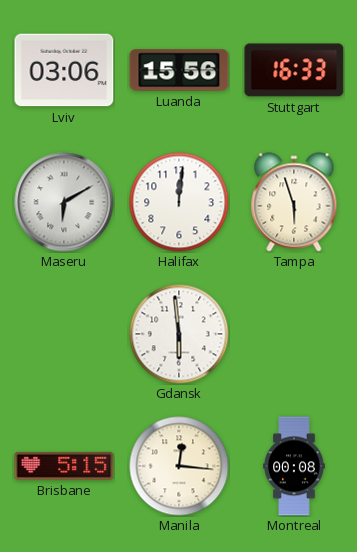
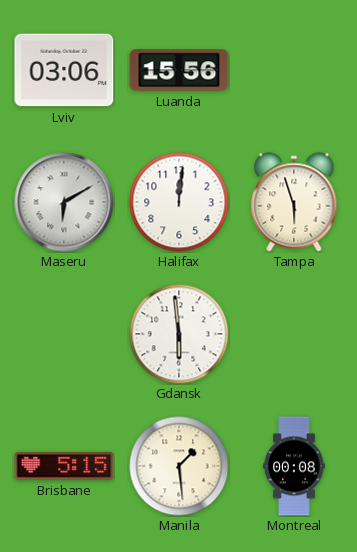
Stuttgart: 16:33 -> none
Manila: 12:16 -> 1:29
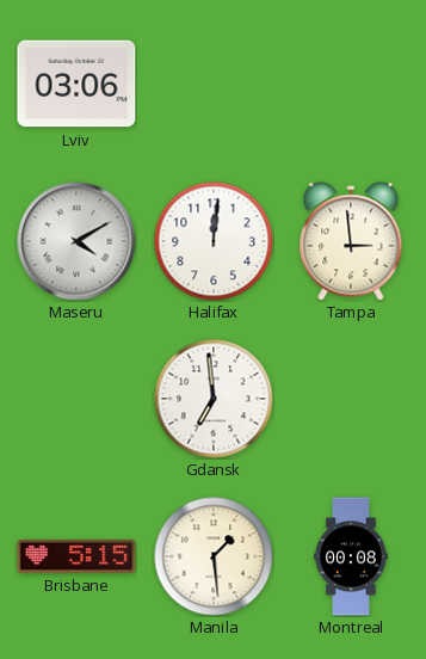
Luanda: 15:56 -> none
Maseru: 6:10 -> 4:10
Tampa: 5:57 -> 2:59
Gdansk: 5:59 -> 6:59
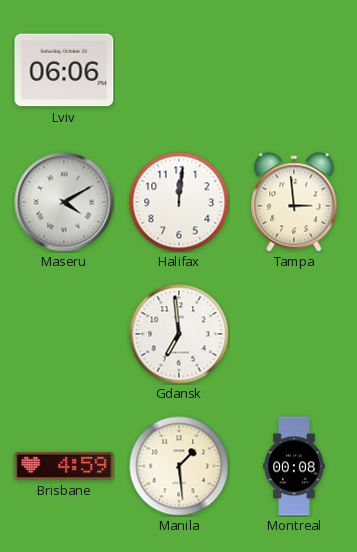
Lviv: 03:06 -> 06:06
Brisbane: 5:15 -> 4:59
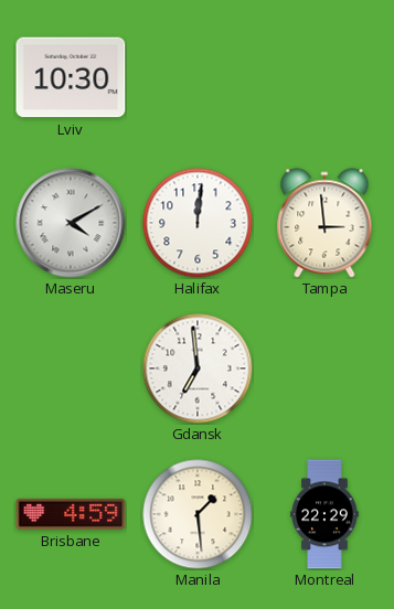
Lviv: 06:06 -> 10:30
Montreal: 00:08 -> 22:29
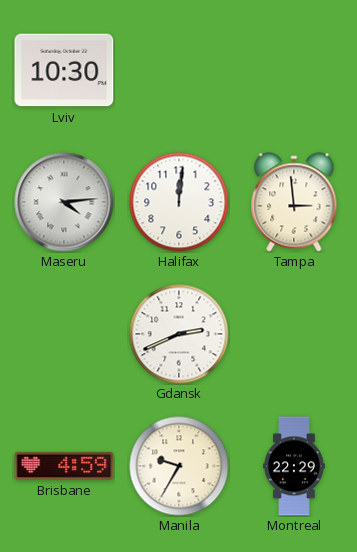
Maseru: 4:10 -> 4:14
Gdansk: 6:59 -> 2:41
Manila: 1:29 -> 9:35
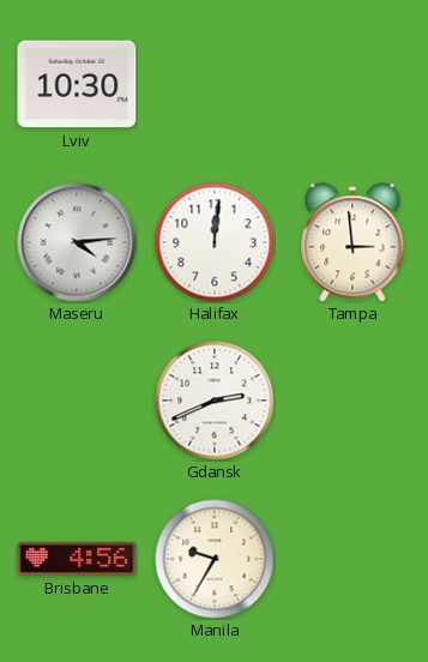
Brisbane: 4:59 -> 4:56
Montreal: 22:29 -> none
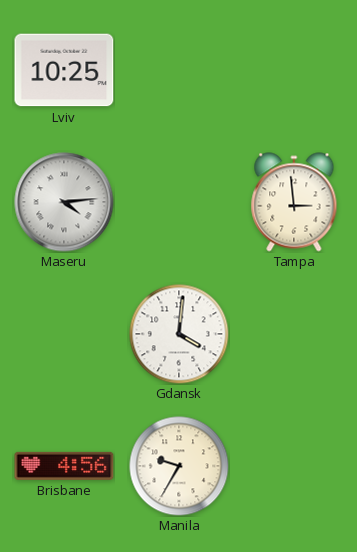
Lviv: 10:30 -> 10:25
Halifax: 12:01 -> none
Gdansk: 2:41 -> 4:01
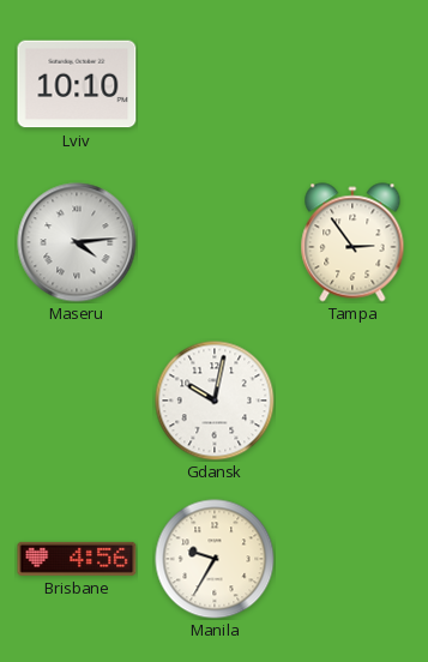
Lviv: 10:25 -> 10:10
Tampa: 2:59 -> 2:54
Gdansk: 4:01 -> 10:02
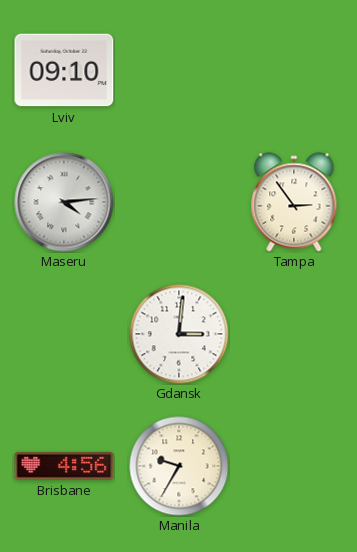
Lviv: 10:10 -> 09:10
Gdansk: 10:02 -> 3:01
